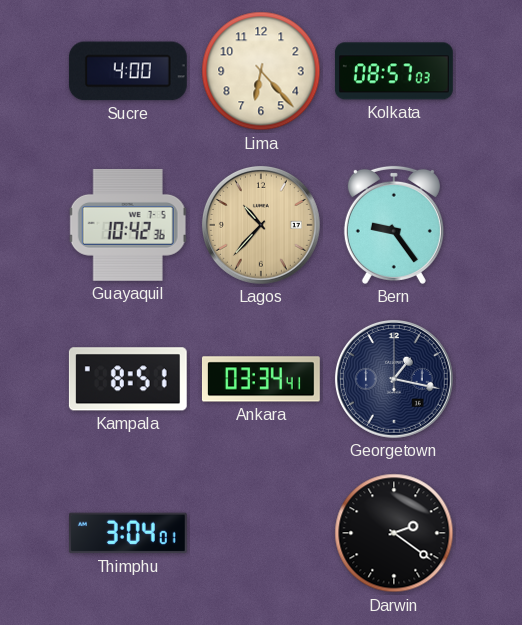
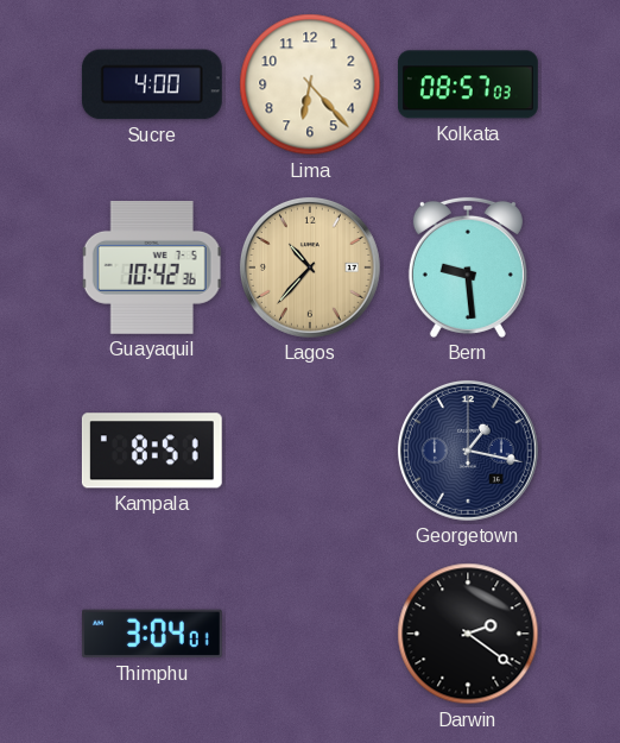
Bern: 9:24 -> 9:29
Ankara: 03:34 -> none
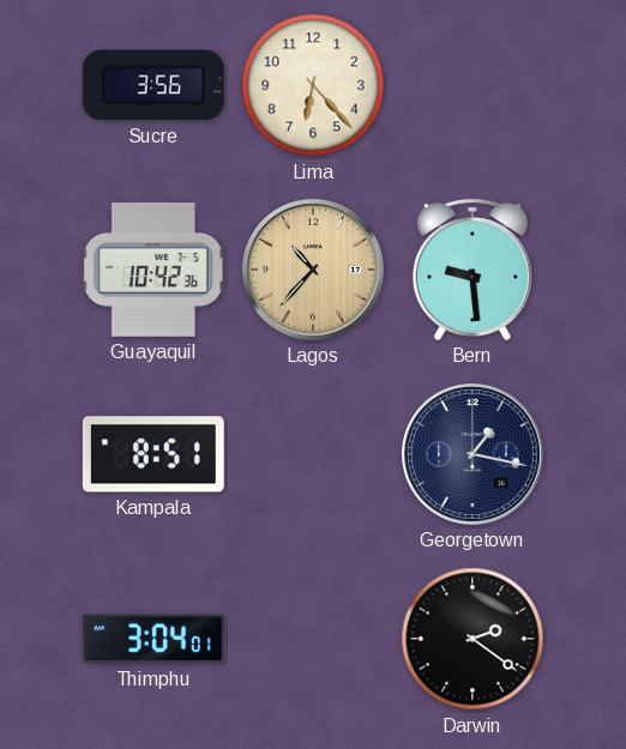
Sucre: 4:00 -> 3:56
Kolkata: 08:57 -> none
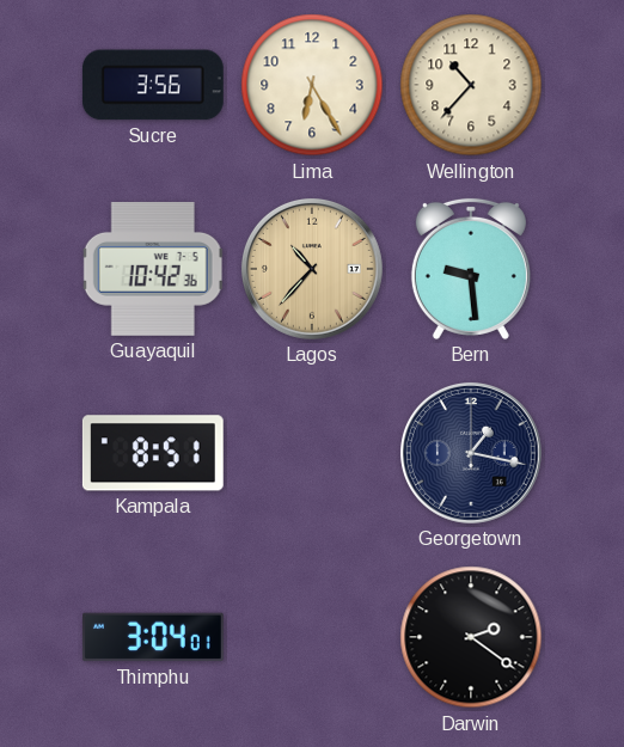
Lima: 6:23 -> 6:25
Wellington: none -> 10:37
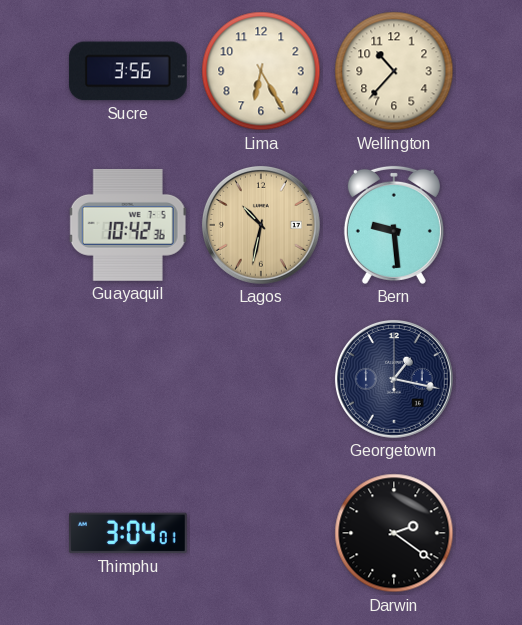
Lagos: 10:37 -> 10:32
Kampala: 8:51 -> none
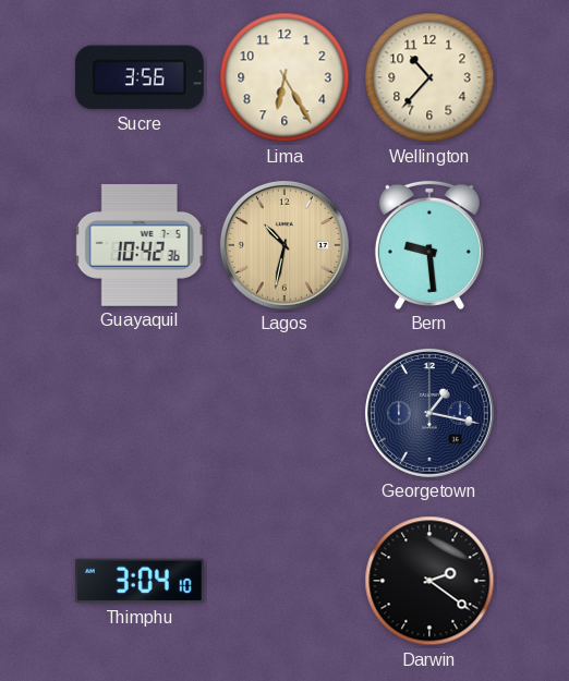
Thimphu: 3:04:01 -> 3:04:10
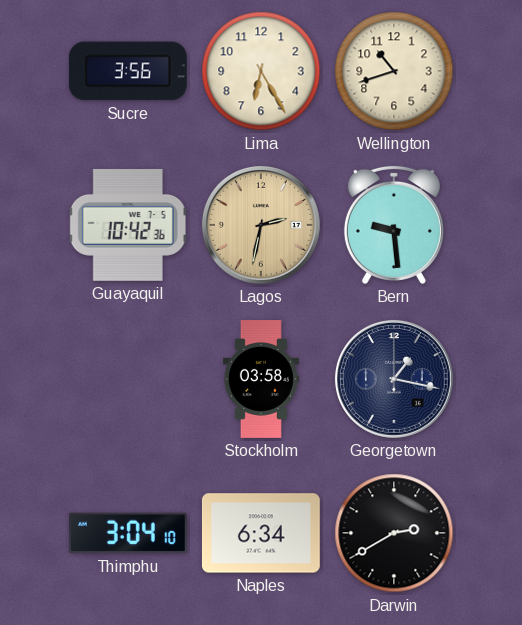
Wellington: 10:37 -> 10:42
Lagos: 10:32 -> 2:32
Stockholm: none -> 03:58
Naples: none -> 6:34
Darwin: 2:21 -> 2:40
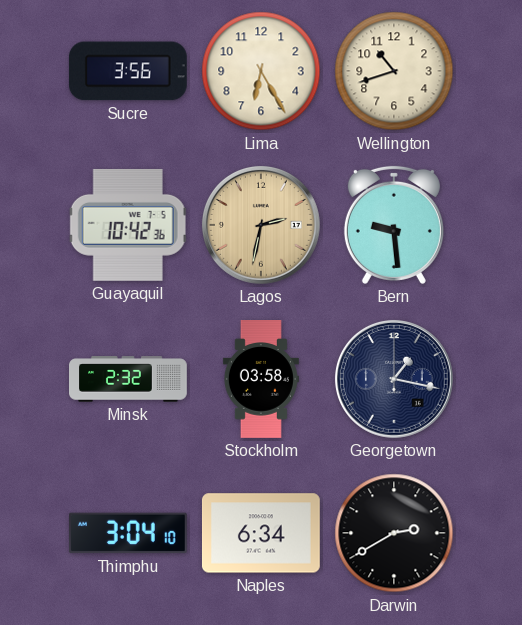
Minsk: none -> 2:32
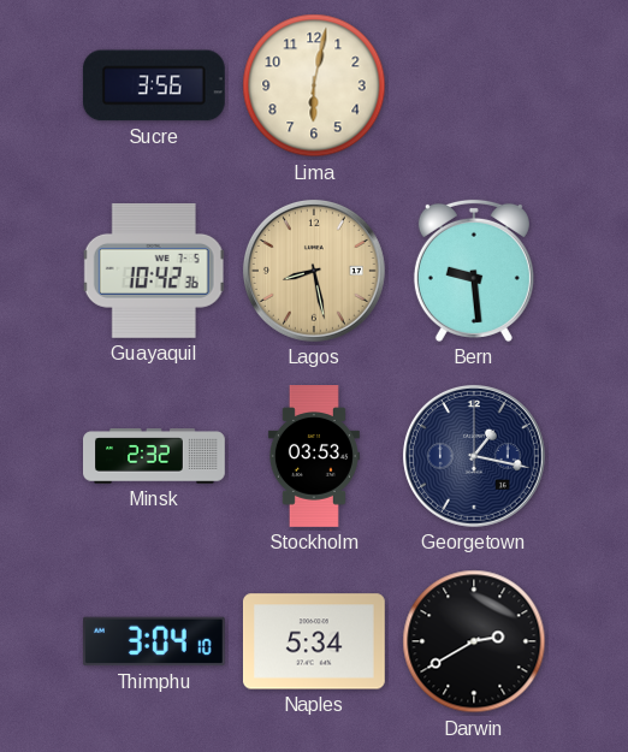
Lima: 6:25 -> 6:02
Wellington: 10:42 -> none
Lagos: 2:32 -> 8:28
Stockholm: 03:58 -> 03:53
Naples: 6:34 -> 5:34
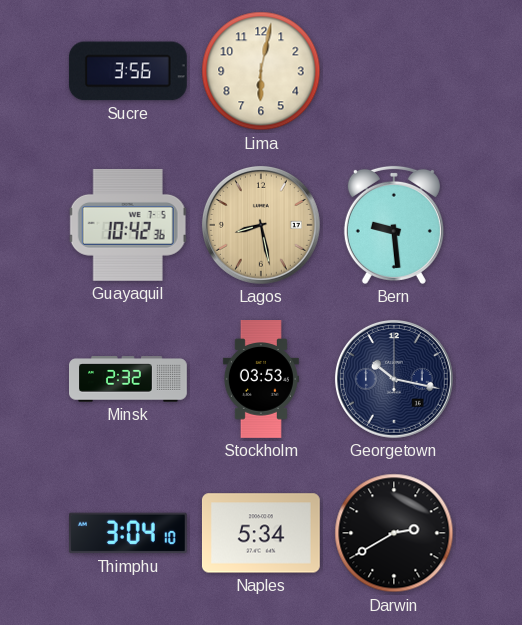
Georgetown: 1:17 -> 10:17
